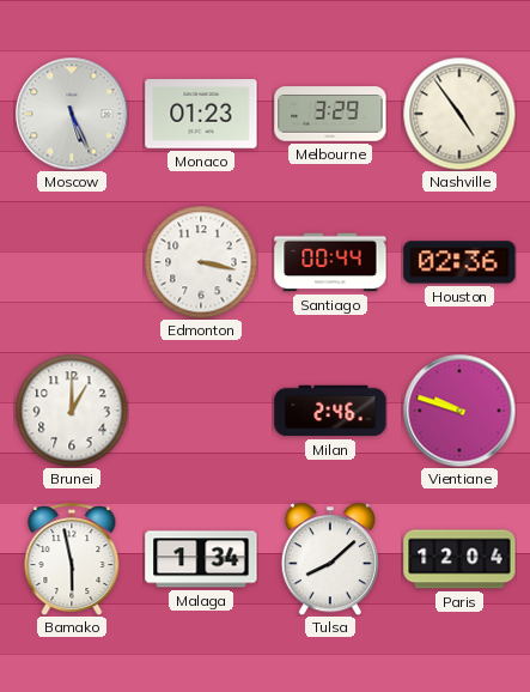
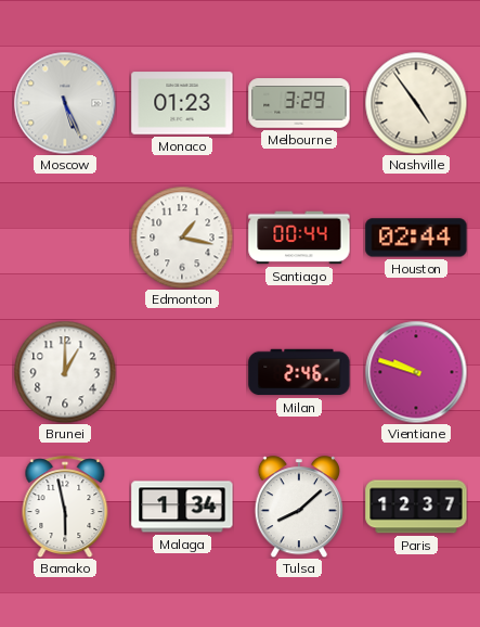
Edmonton: 3:17 -> 1:17
Houston: 02:36 -> 02:44
Paris: 12:04 -> 12:37
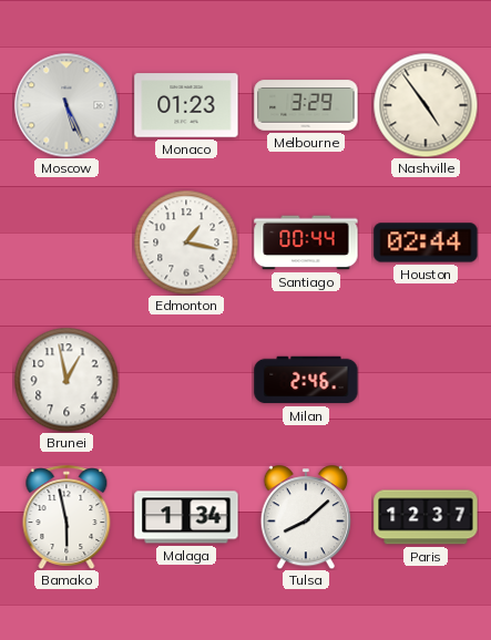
Brunei: 1:00 -> 12:58
Vientiane: 9:48 -> none
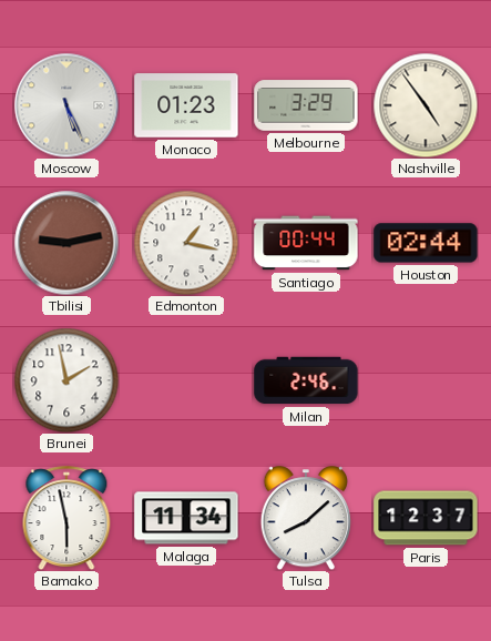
Tbilisi: none -> 9:13
Brunei: 12:58 -> 1:58
Malaga: 1:34 -> 11:34
